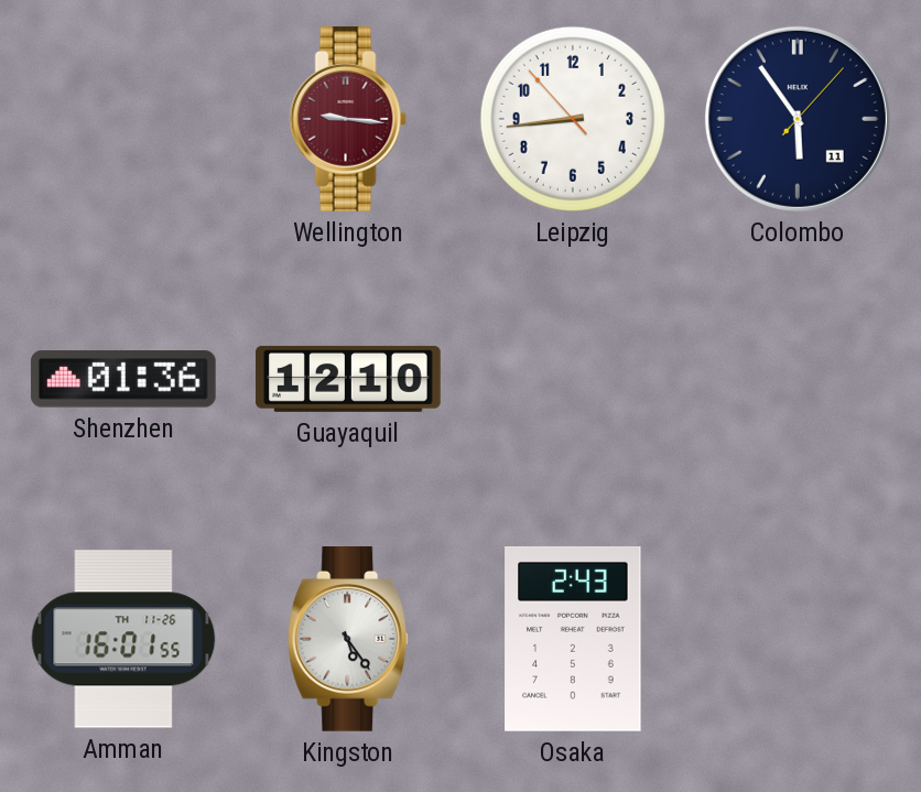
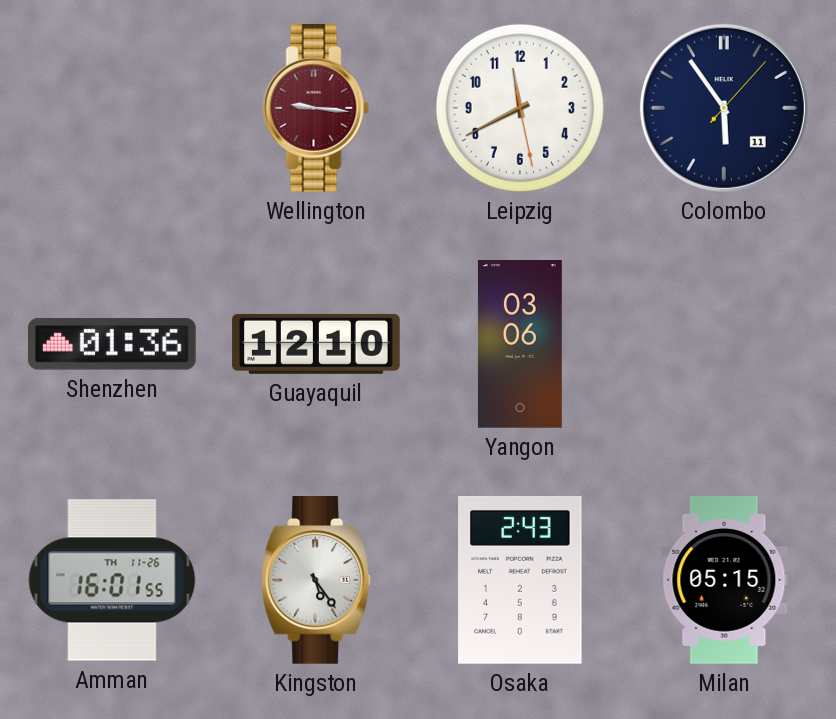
Leipzig: 8:43 -> 11:40
Yangon: none -> 03:06
Milan: none -> 05:15
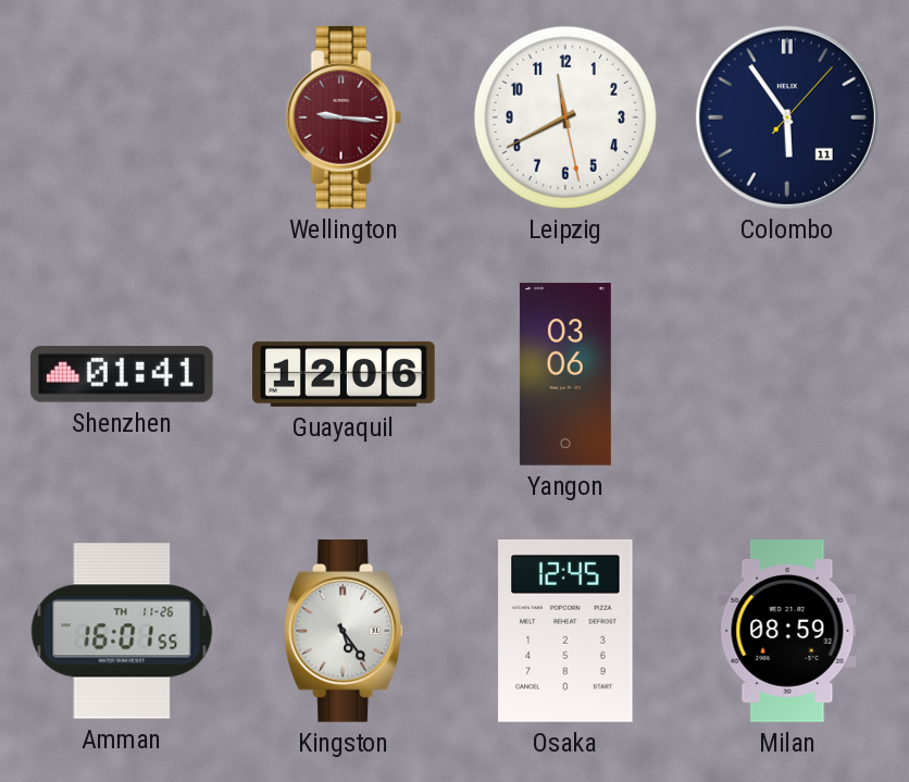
Shenzhen: 01:36 -> 01:41
Guayaquil: 12:10 -> 12:06
Osaka: 2:43 -> 12:45
Milan: 05:15 -> 08:59
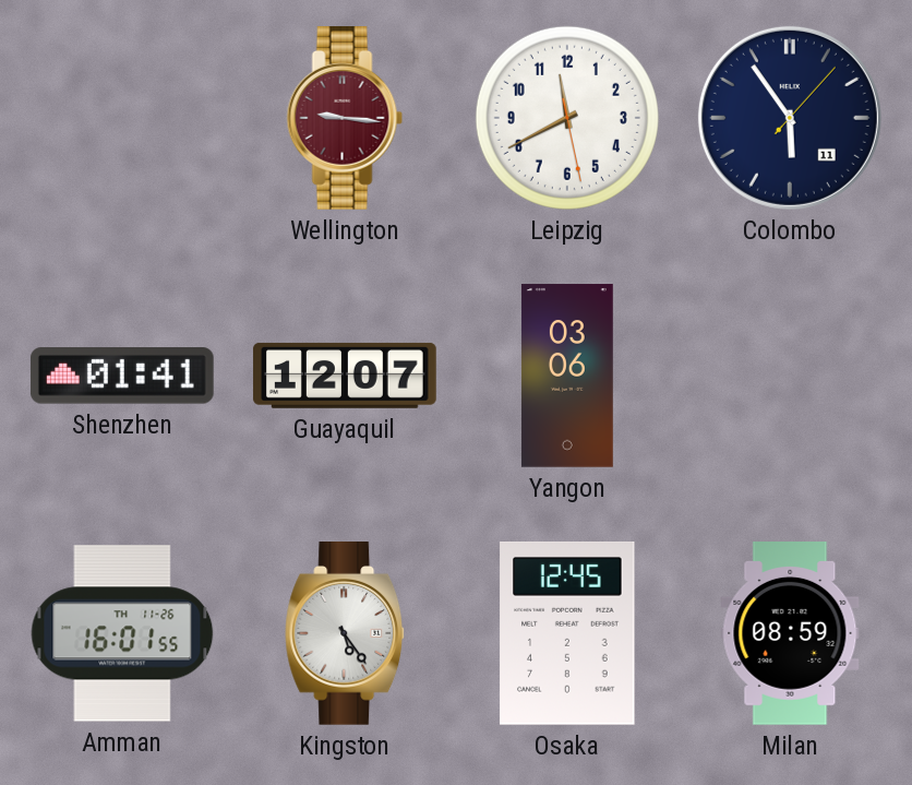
Guayaquil: 12:06 -> 12:07
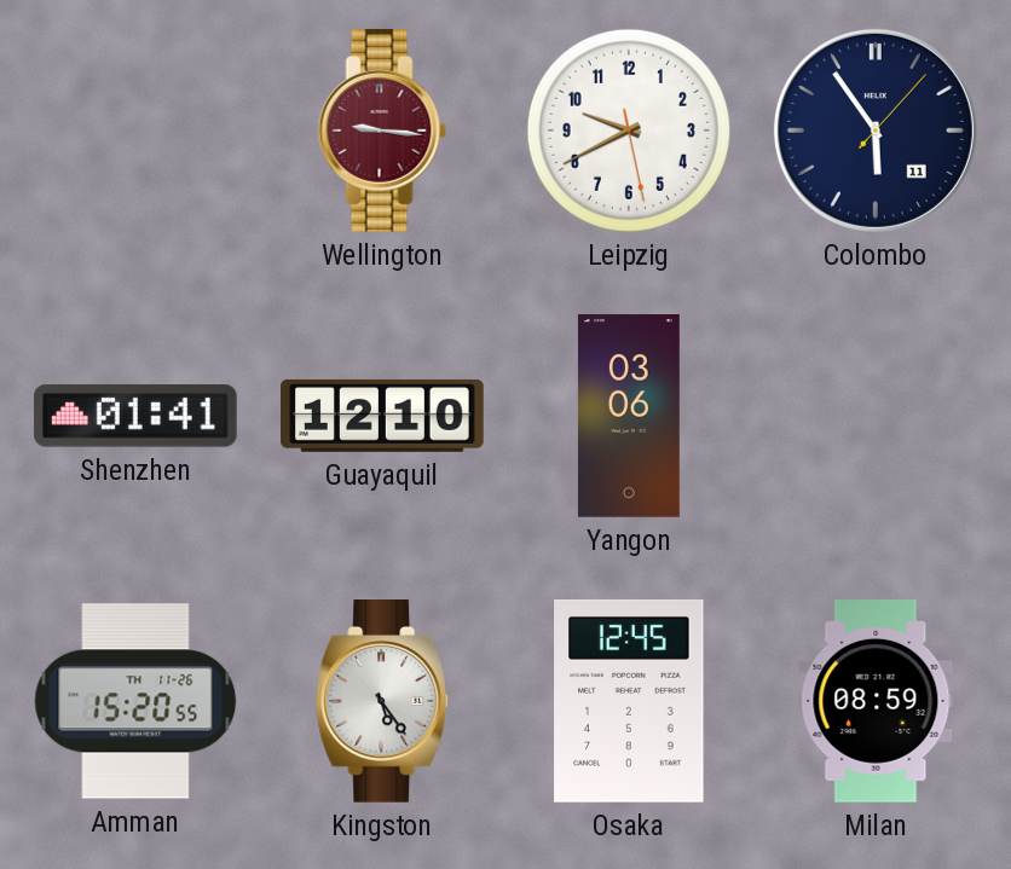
Leipzig: 11:40 -> 9:40
Guayaquil: 12:07 -> 12:10
Amman: 16:01 -> 15:20
